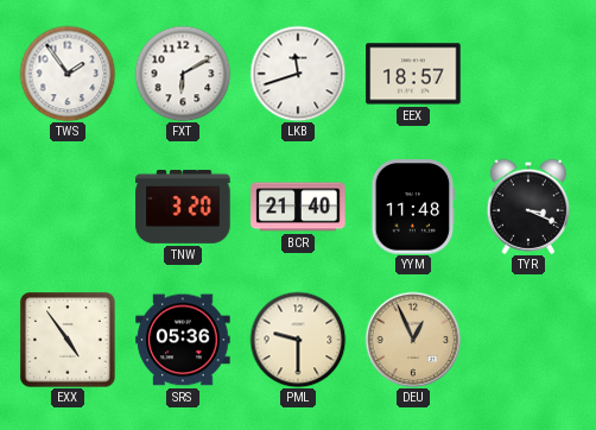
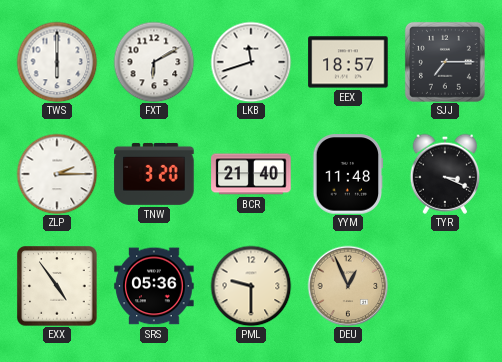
TWS: 1:54 -> 6:00
SJJ: none -> 7:15
ZLP: none -> 2:15
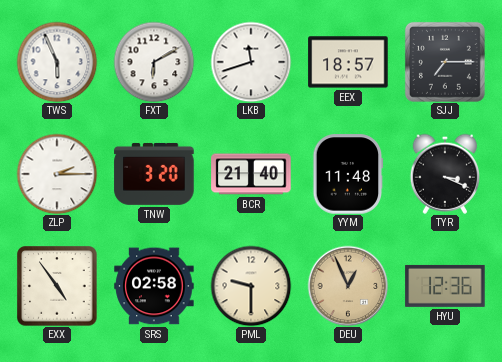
TWS: 6:00 -> 5:56
SRS: 05:36 -> 02:58
HYU: none -> 12:36
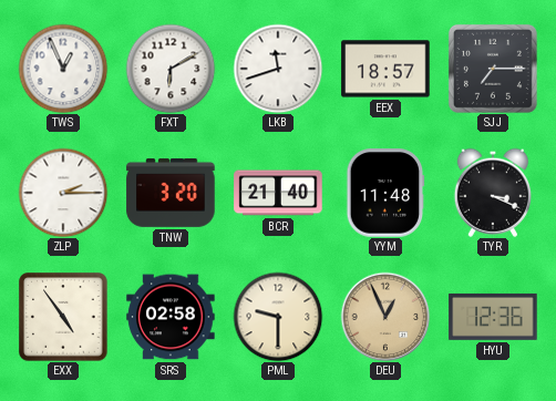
TWS: 5:56 -> 12:56
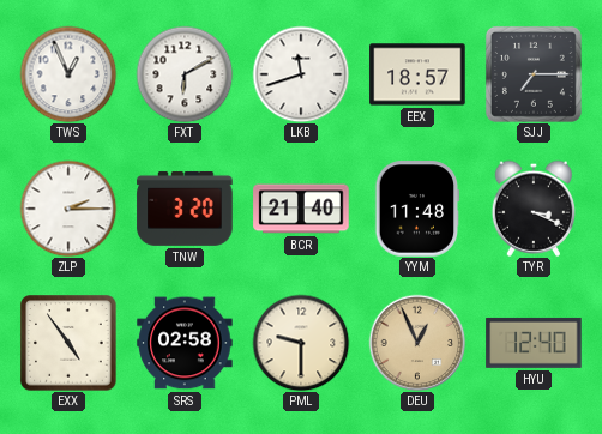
HYU: 12:36 -> 12:40
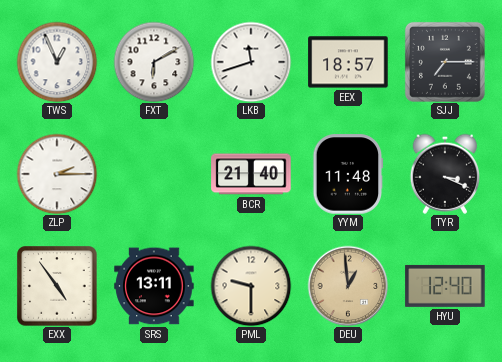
TNW: 3:20 -> none
SRS: 02:58 -> 13:11
DEU: 12:56 -> 12:59
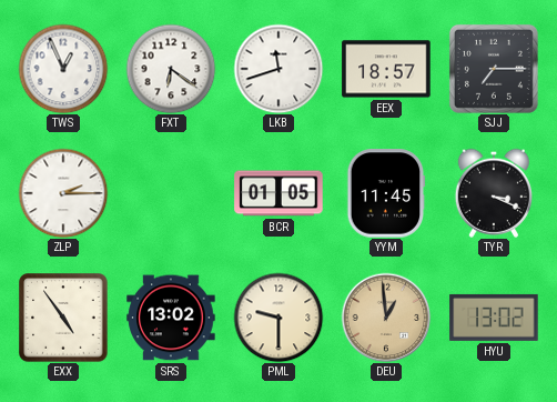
FXT: 6:10 -> 6:21
BCR: 21:40 -> 01:05
YYM: 11:48 -> 11:45
SRS: 13:11 -> 13:02
HYU: 12:40 -> 13:02
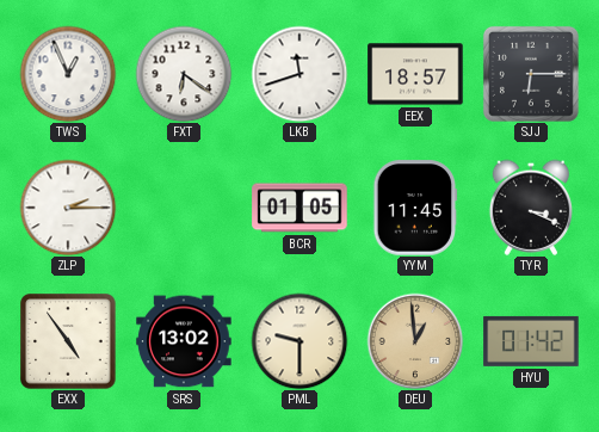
SJJ: 7:15 -> 6:15
HYU: 13:02 -> 01:42
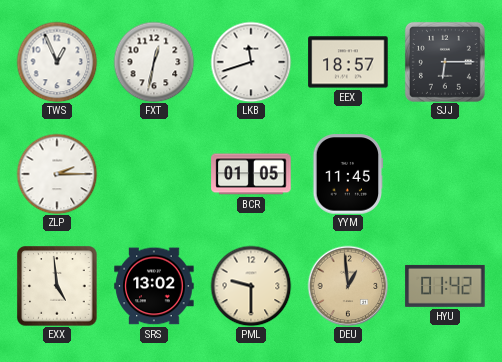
FXT: 6:21 -> 12:32
TYR: 3:19 -> none
EXX: 4:54 -> 4:59
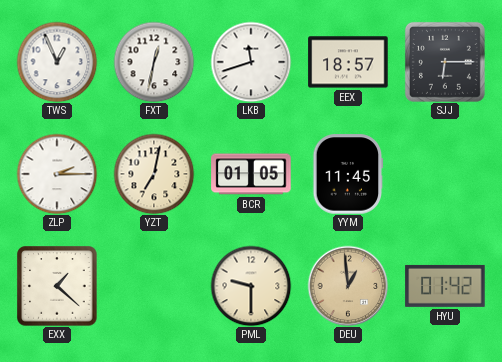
YZT: none -> 7:02
EXX: 4:59 -> 1:22
SRS: 13:02 -> none
